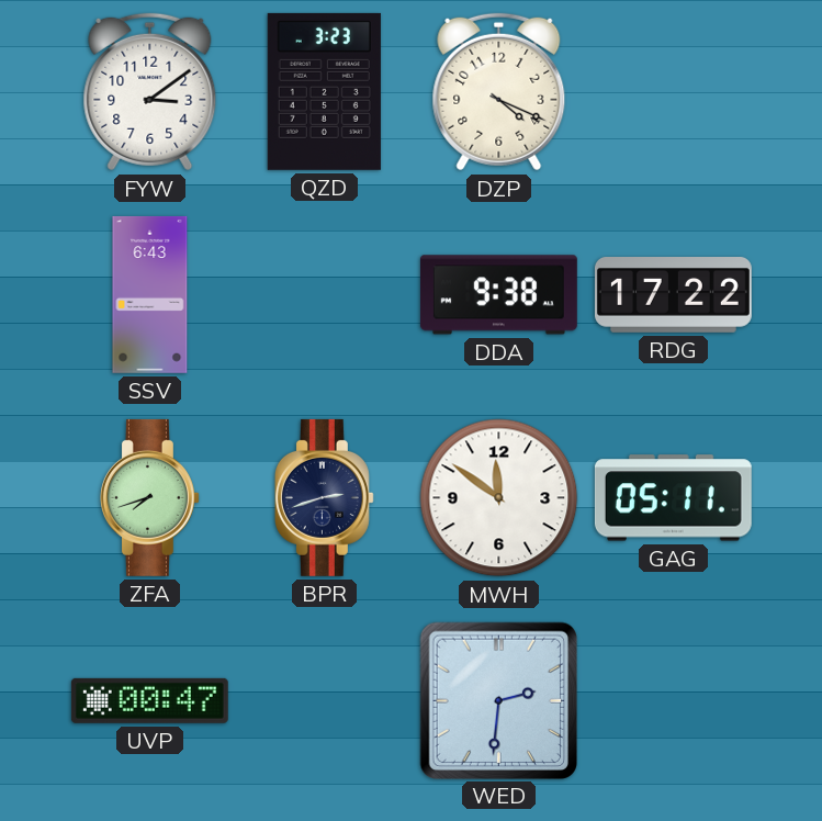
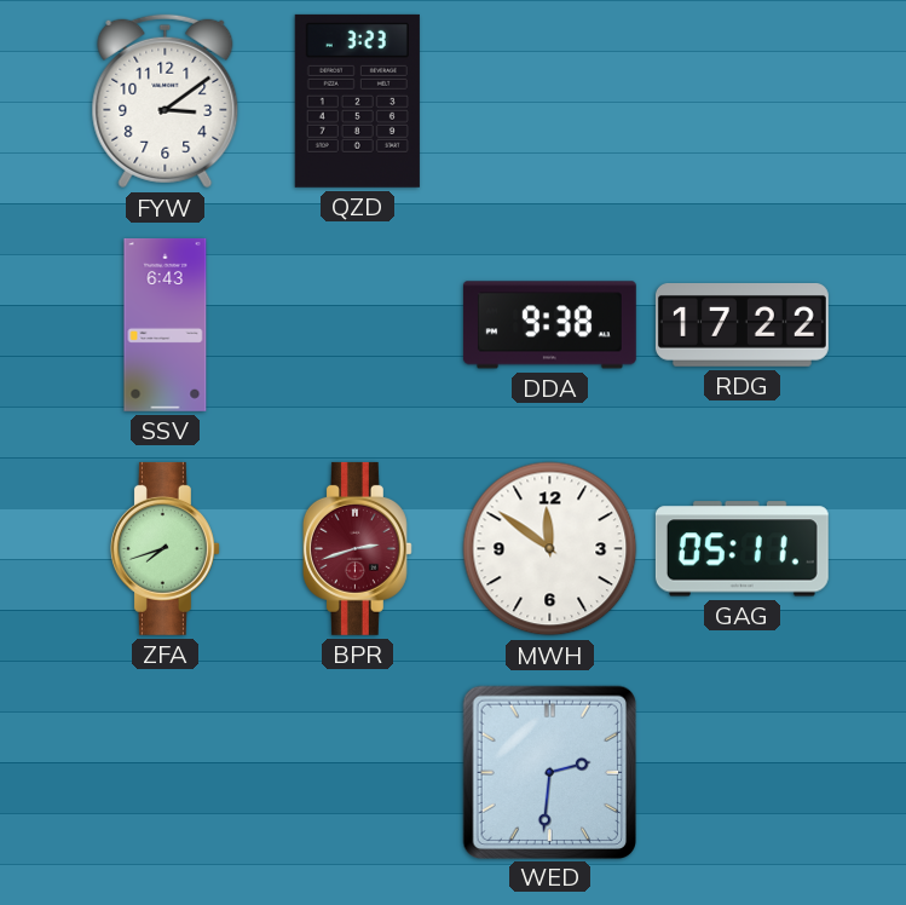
DZP: 4:19 -> none
BPR dial: navy -> burgundy
UVP: 00:47 -> none
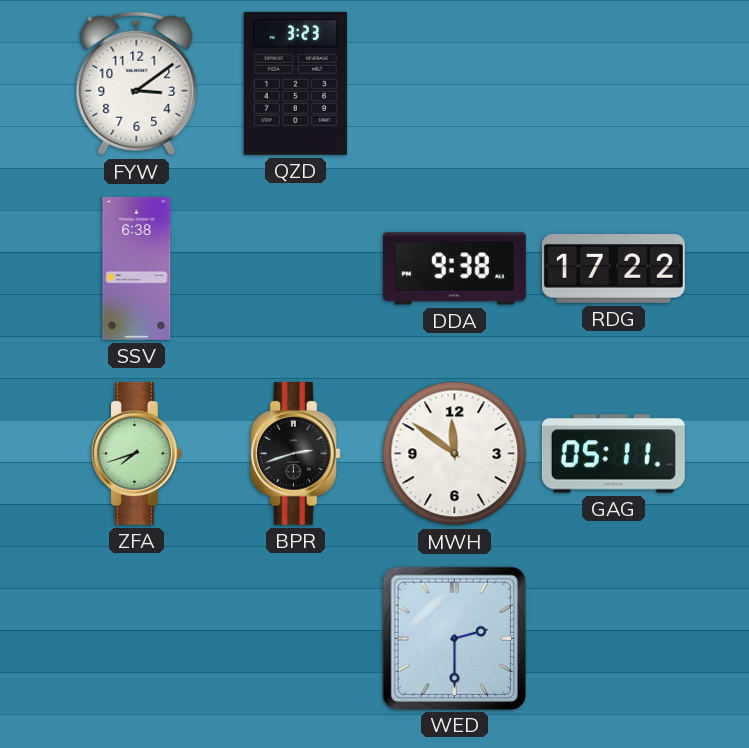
SSV: 6:43 -> 6:38
BPR dial: burgundy -> black
WED: 2:31 -> 2:30
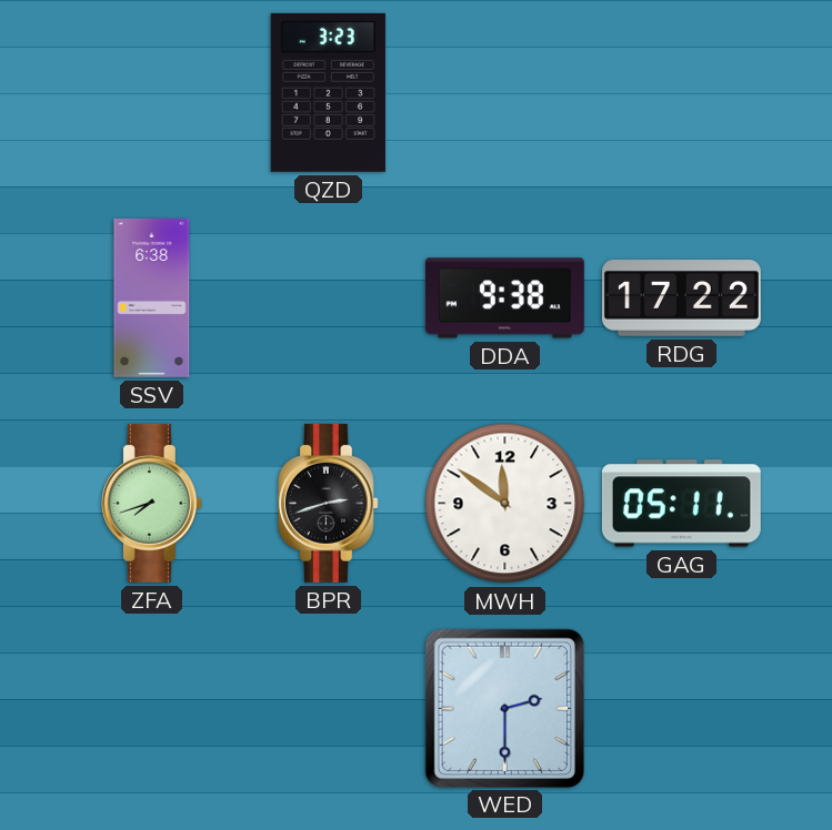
FYW: 3:09 -> none
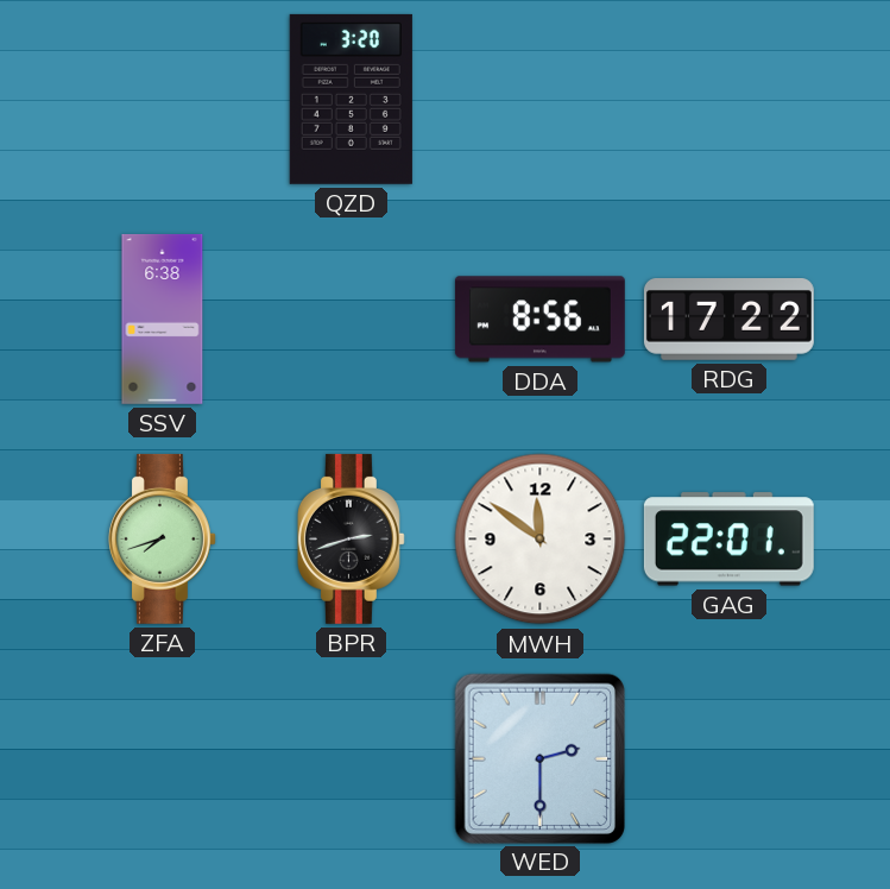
QZD: 3:23 -> 3:20
DDA: 9:38 -> 8:56
GAG: 05:11 -> 22:01
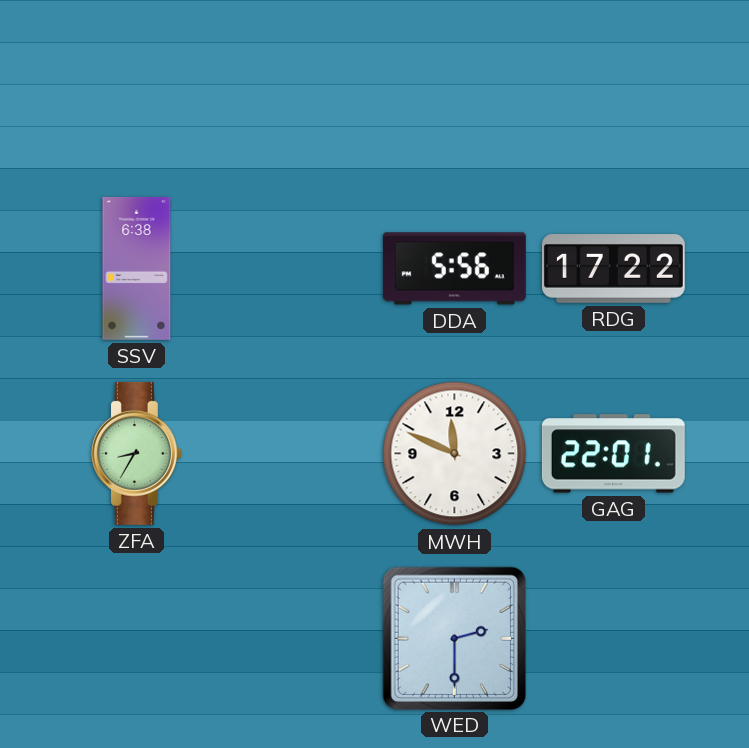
QZD: 3:20 -> none
DDA: 8:56 -> 5:56
ZFA: 7:42 -> 8:35
BPR: 2:42 -> none
MWH: 11:51 -> 11:49
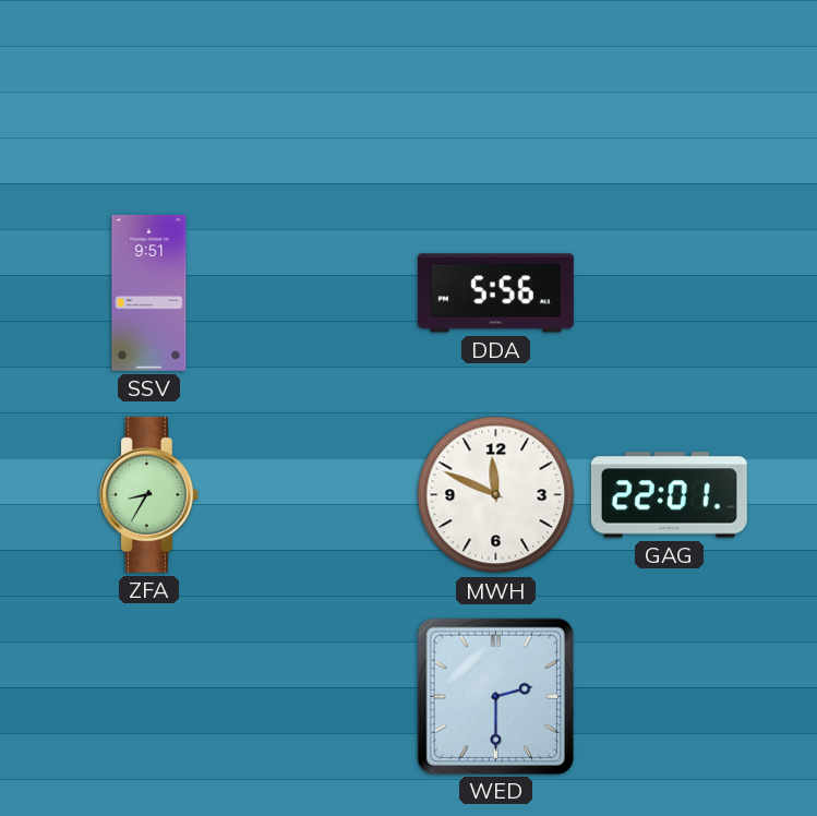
SSV: 6:38 -> 9:51
RDG: 17:22 -> none
